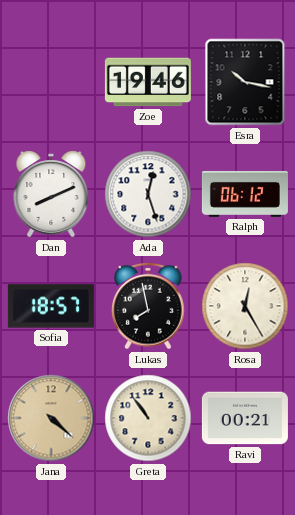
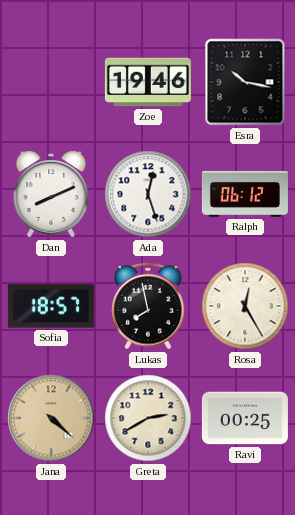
Greta: 10:54 -> 2:40
Ravi: 00:21 -> 00:25
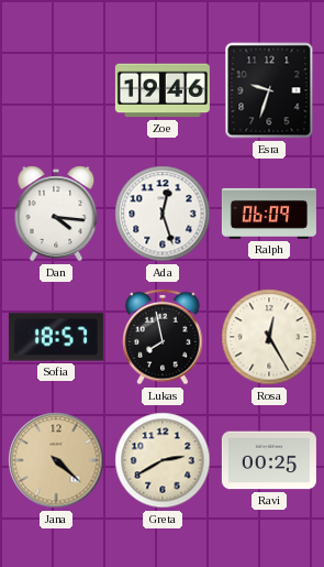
Esra: 10:17 -> 9:33
Dan: 8:11 -> 4:16
Ralph: 06:12 -> 06:09
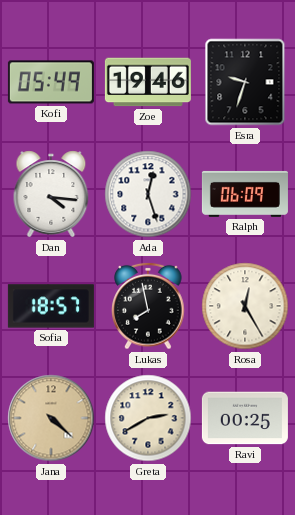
Kofi: none -> 05:49
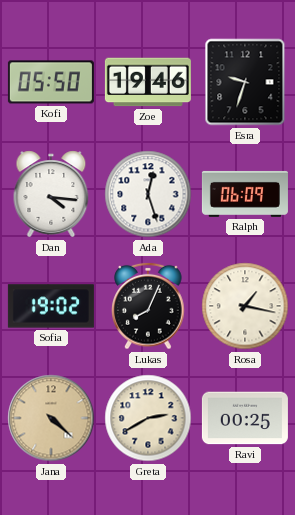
Kofi: 05:49 -> 05:50
Sofia: 18:57 -> 19:02
Lukas: 7:58 -> 8:04
Rosa: 12:25 -> 1:17
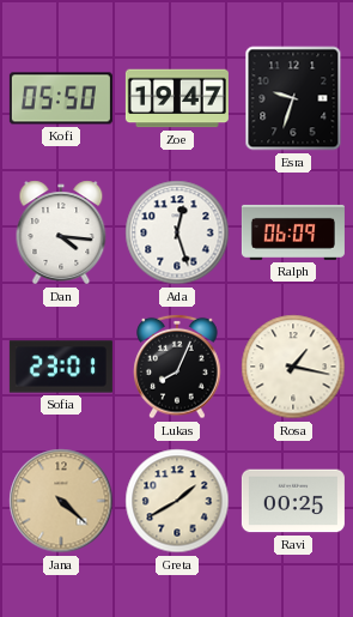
Zoe: 19:46 -> 19:47
Sofia: 19:02 -> 23:01
Greta: 2:40 -> 1:40
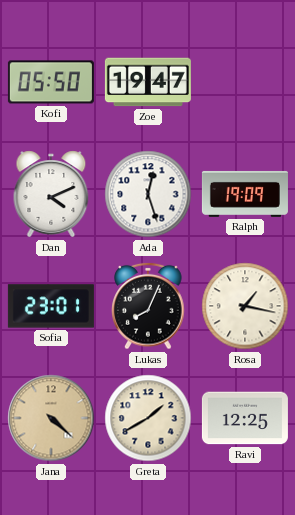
Esra: 9:33 -> none
Dan: 4:16 -> 4:11
Ralph: 06:09 -> 19:09
Ravi: 00:25 -> 12:25
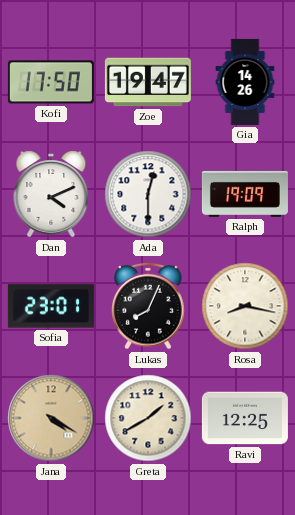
Kofi: 05:50 -> 17:50
Gia: none -> 14:26
Ada: 12:27 -> 12:30
Rosa: 1:17 -> 8:17
Jana: 4:22 -> 4:20
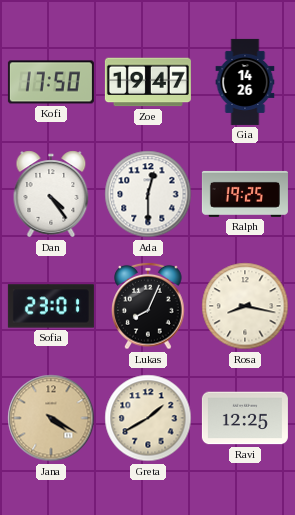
Dan: 4:11 -> 4:24
Ralph: 19:09 -> 19:25
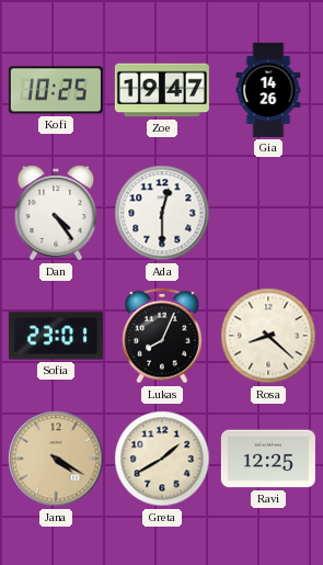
Kofi: 17:50 -> 10:25
Ralph: 19:25 -> none
Rosa: 8:17 -> 8:22
